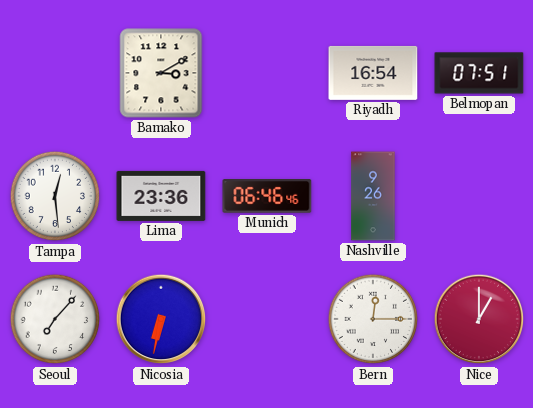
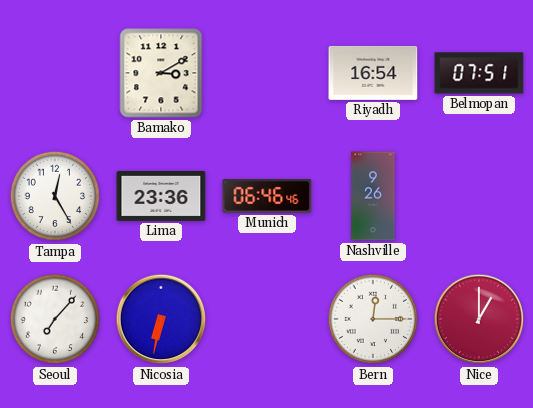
Tampa: 12:29 -> 12:25
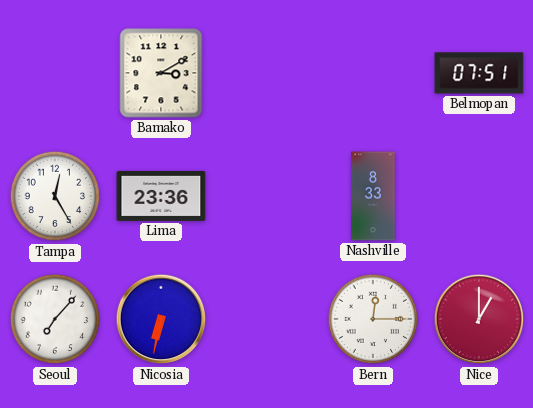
Riyadh: 16:54 -> none
Munich: 06:46 -> none
Nashville: 9:26 -> 8:33
